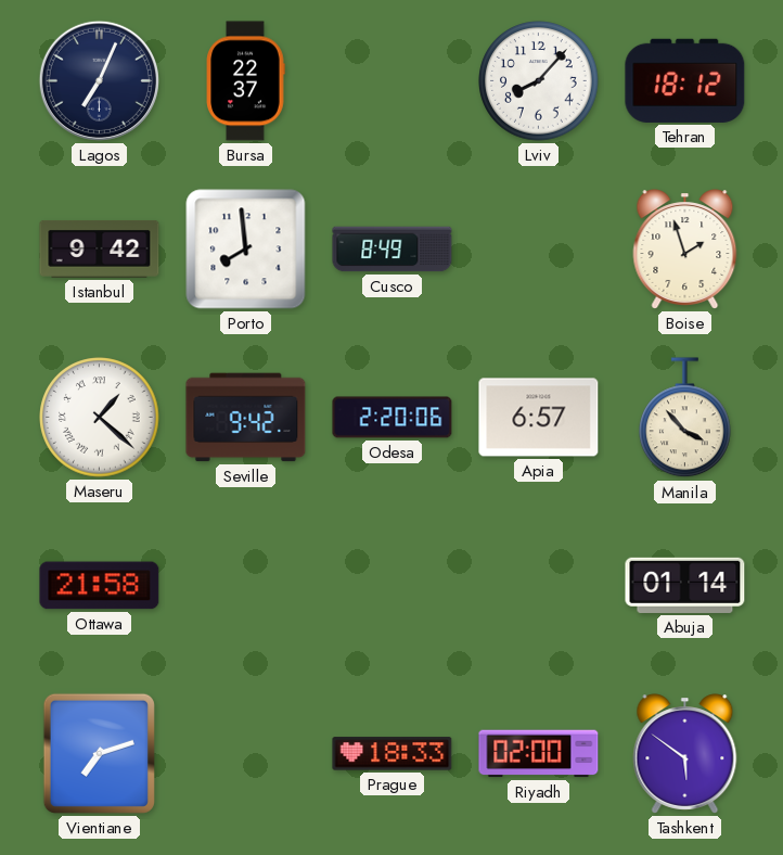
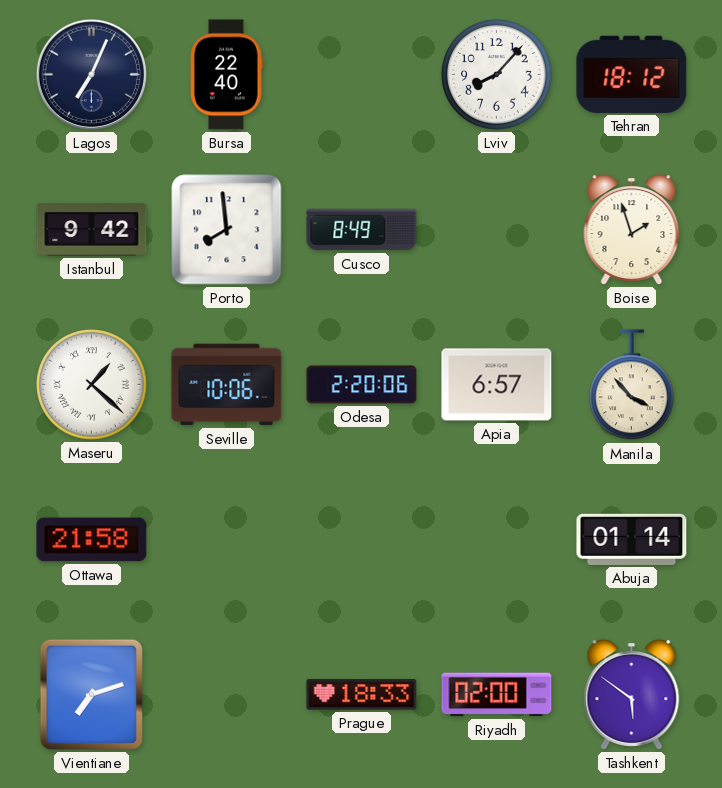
Bursa: 22:37 -> 22:40
Seville: 9:42 -> 10:06
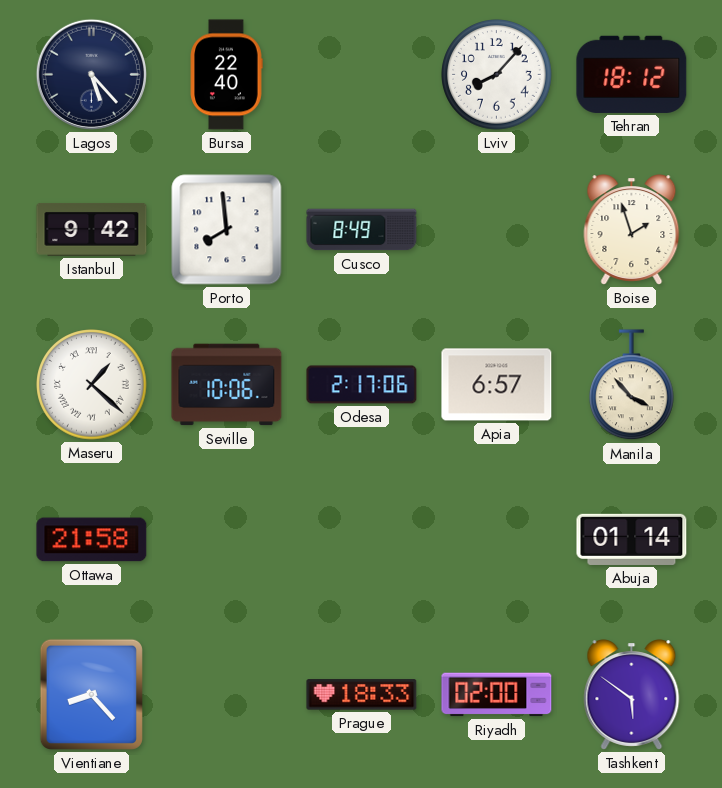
Lagos: 7:04 -> 5:23
Odesa: 2:20 -> 2:17
Vientiane: 7:12 -> 8:23
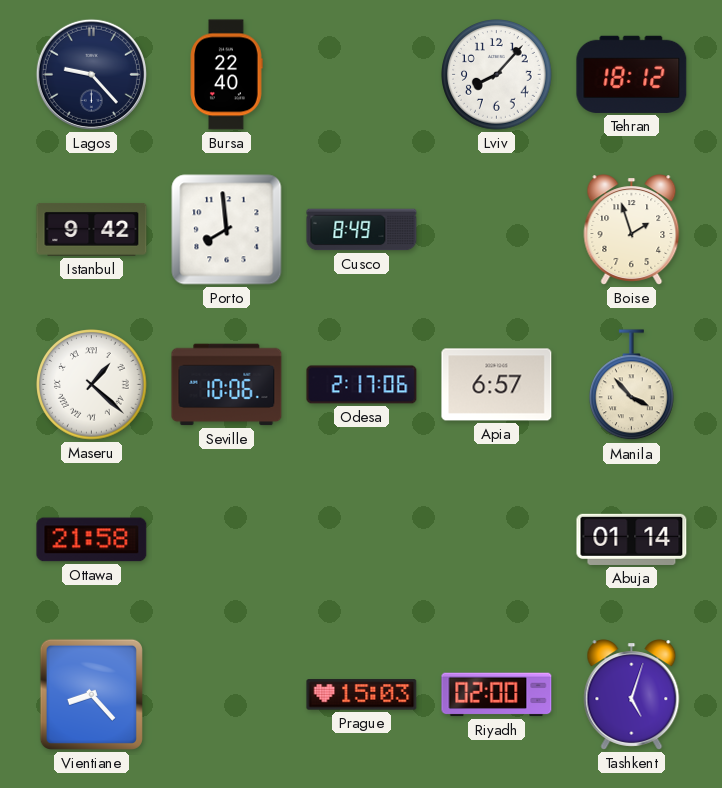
Lagos: 5:23 -> 9:23
Prague: 18:33 -> 15:03
Tashkent: 5:51 -> 5:03
